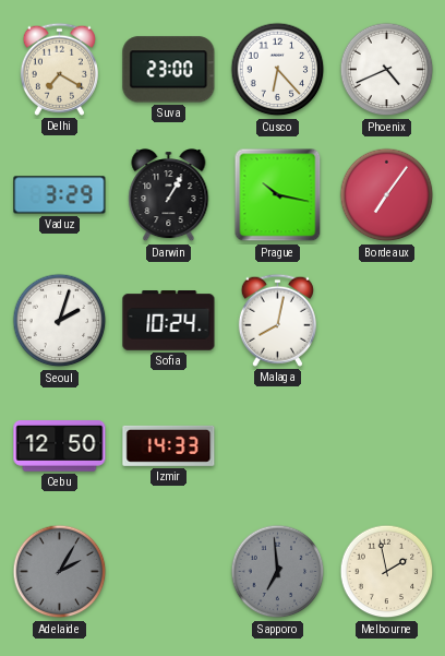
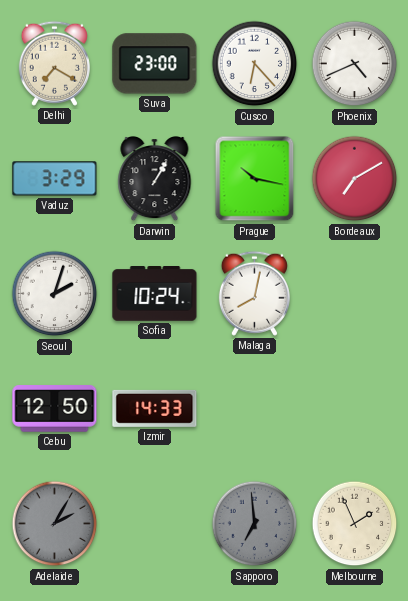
Bordeaux: 7:06 -> 7:10
Melbourne: 1:58 -> 1:56
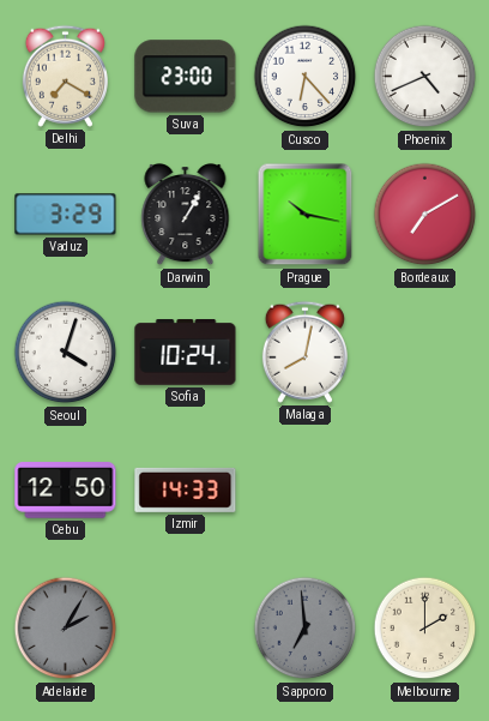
Seoul: 2:03 -> 4:03
Melbourne: 1:56 -> 2:00
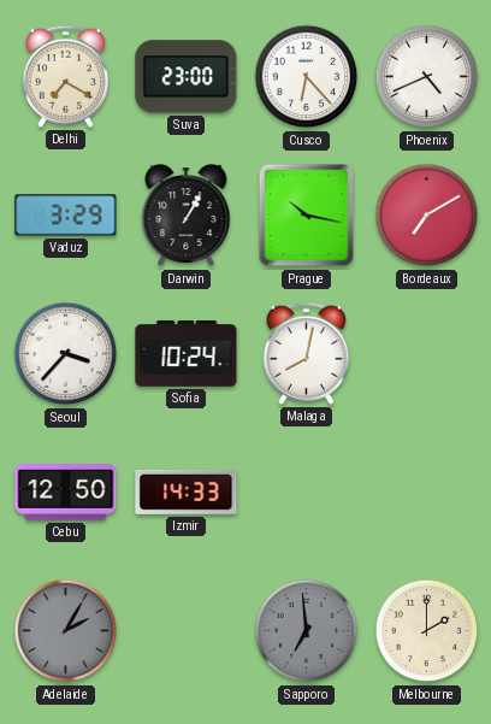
Seoul: 4:03 -> 3:37
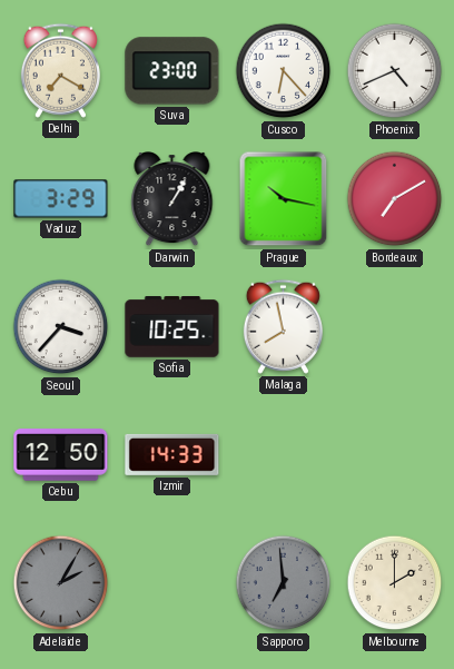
Sofia: 10:24 -> 10:25
Malaga: 8:02 -> 7:58
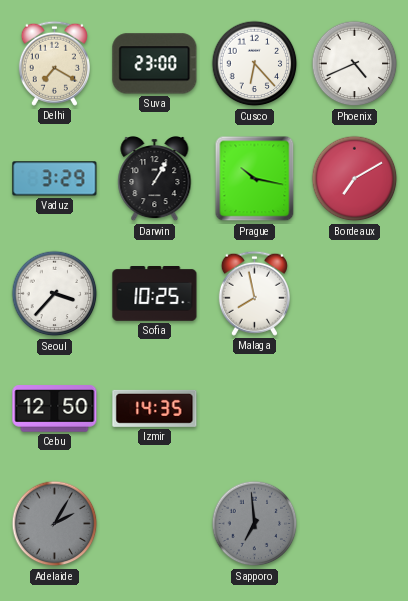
Izmir: 14:33 -> 14:35
Melbourne: 2:00 -> none
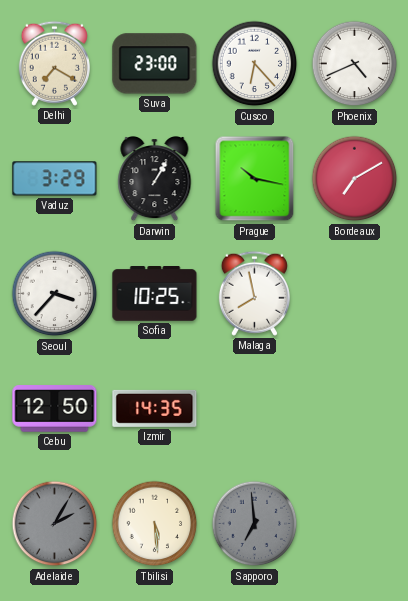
Tbilisi: none -> 5:29
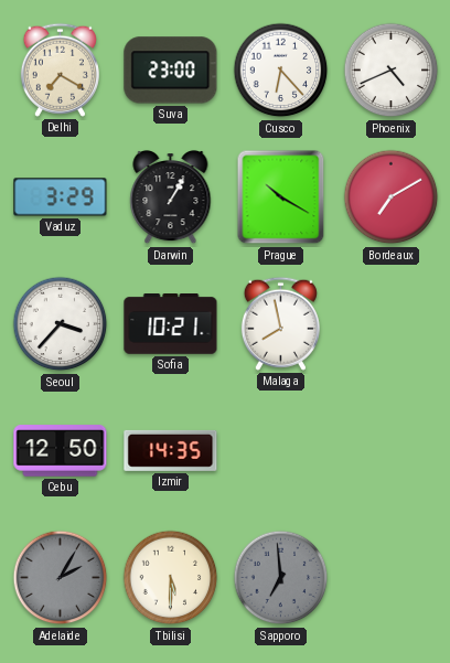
Prague: 10:17 -> 10:20
Sofia: 10:25 -> 10:21
Tbilisi: 5:29 -> 5:30
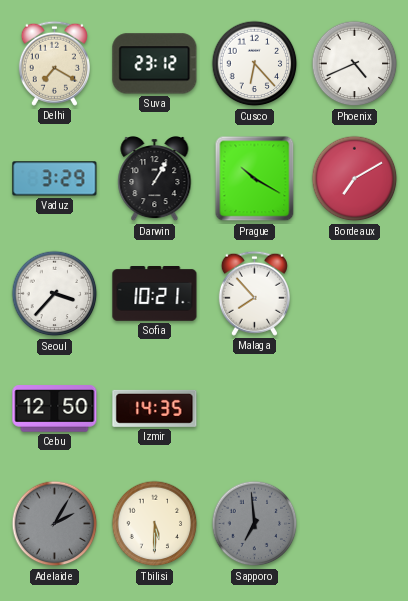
Suva: 23:00 -> 23:12
Malaga: 7:58 -> 7:53
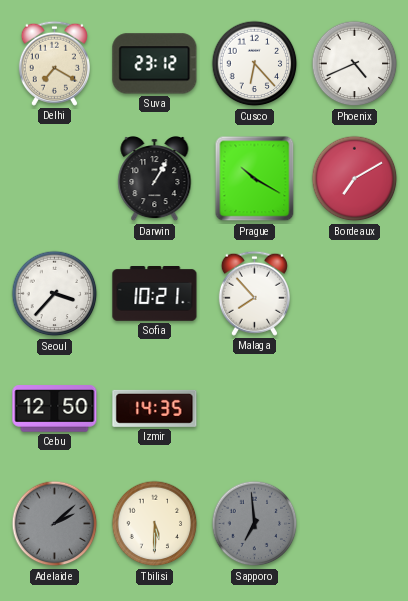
Vaduz: 3:29 -> none
Adelaide: 2:05 -> 2:08
